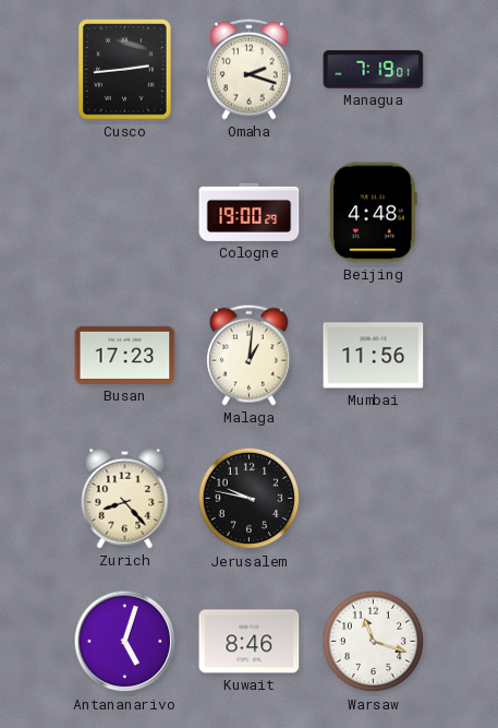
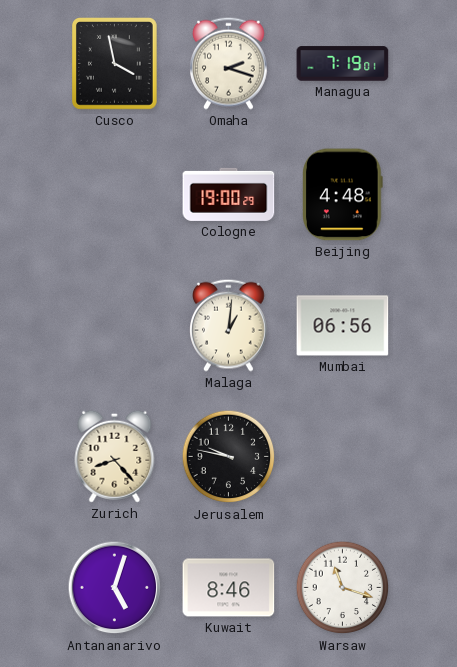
Cusco: 2:44 -> 3:58
Busan: 17:23 -> none
Mumbai: 11:56 -> 06:56
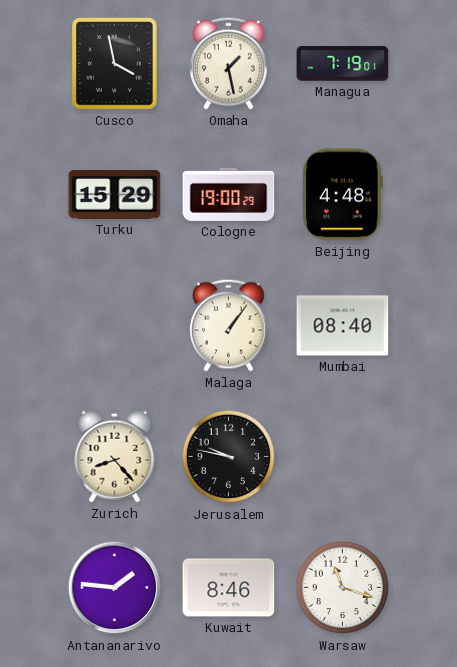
Omaha: 2:18 -> 1:28
Turku: none -> 15:29
Malaga: 1:01 -> 1:06
Mumbai: 06:56 -> 08:40
Antananarivo: 5:03 -> 1:46
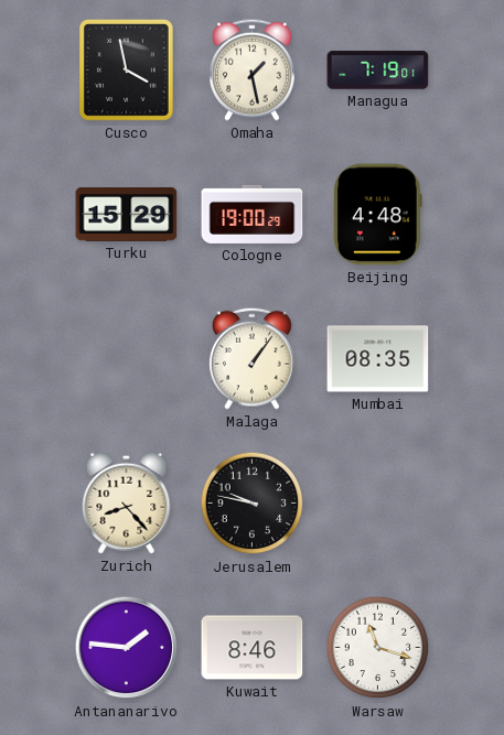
Mumbai: 08:40 -> 08:35
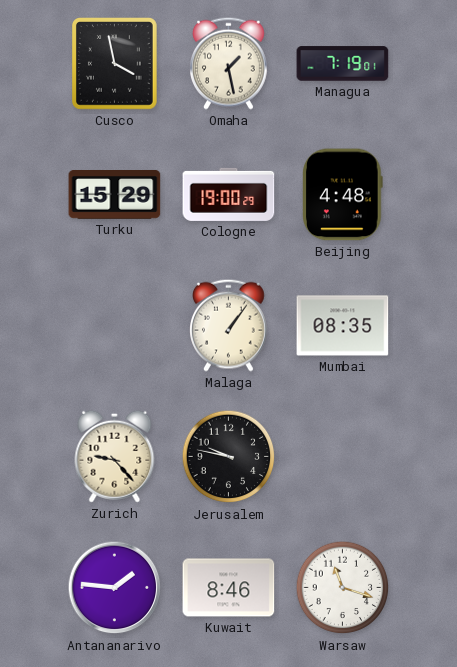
Zurich: 8:23 -> 9:23
